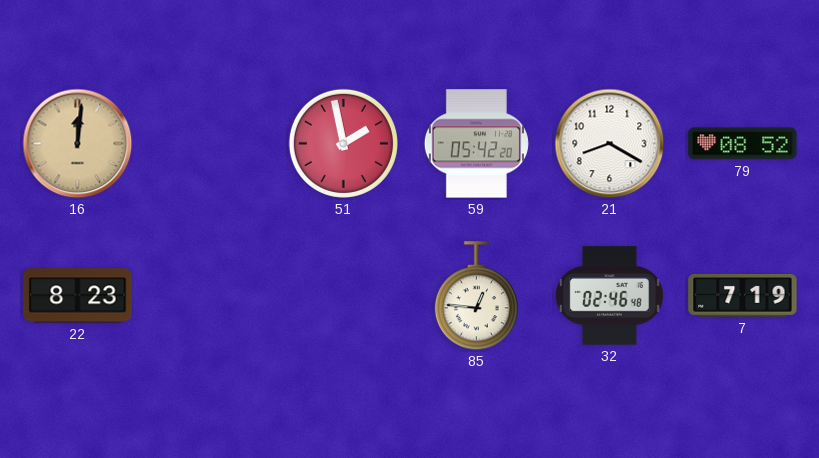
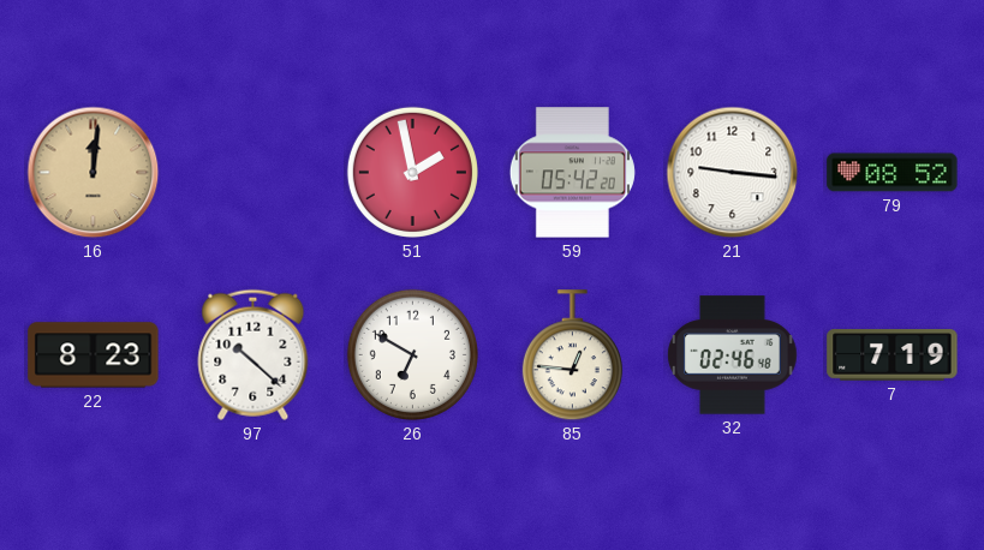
21: 8:20 -> 9:16
97: none -> 10:22
26: none -> 6:50
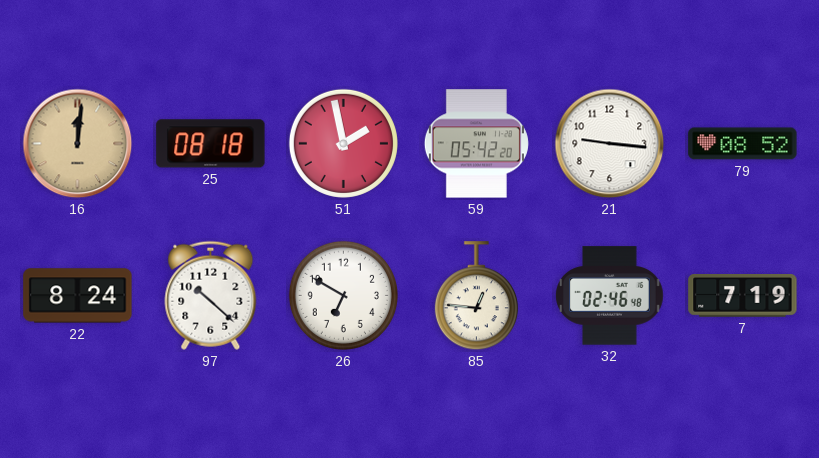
25: none -> 08:18
22: 8:23 -> 8:24
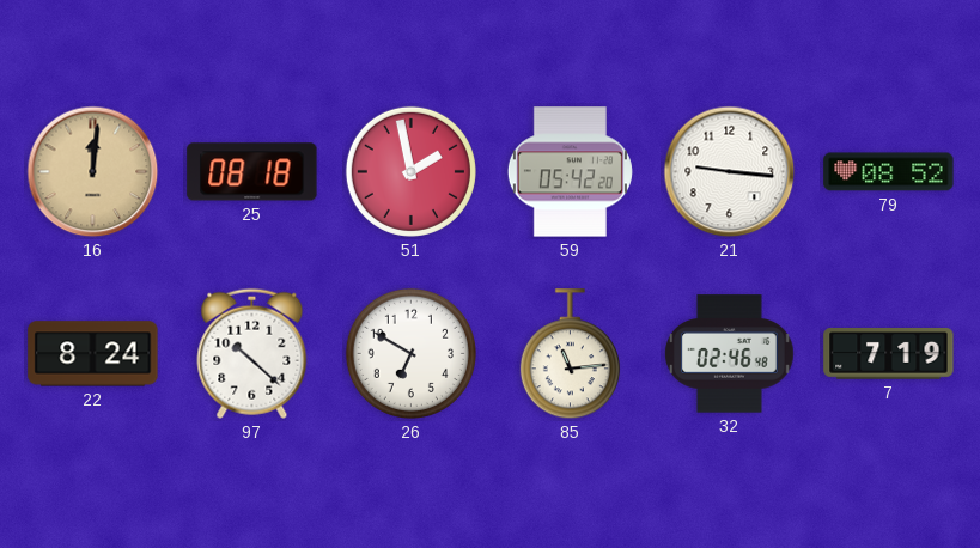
85: 12:46 -> 11:14
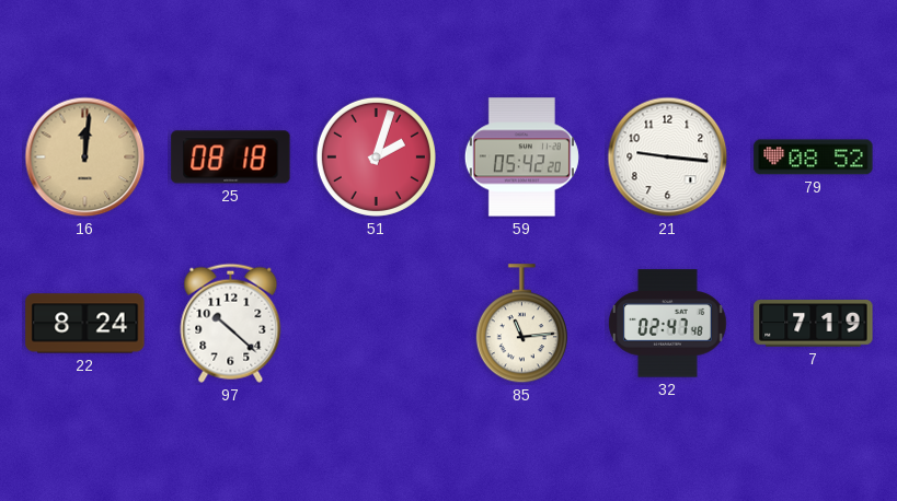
51: 1:58 -> 2:03
26: 6:50 -> none
32: 02:46 -> 02:47
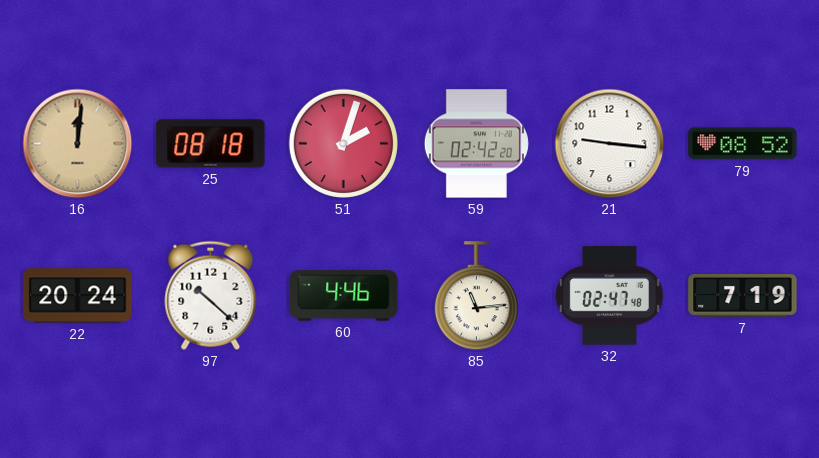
59: 05:42 -> 02:42
22: 8:24 -> 20:24
60: none -> 4:46
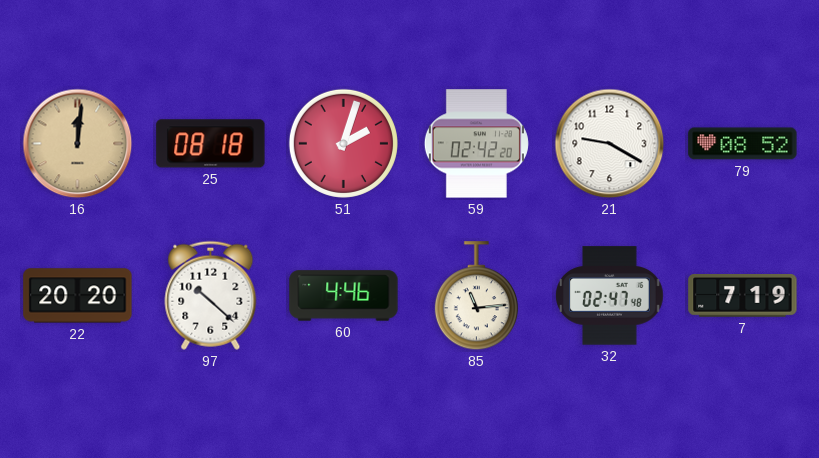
21: 9:16 -> 9:20
22: 20:24 -> 20:20
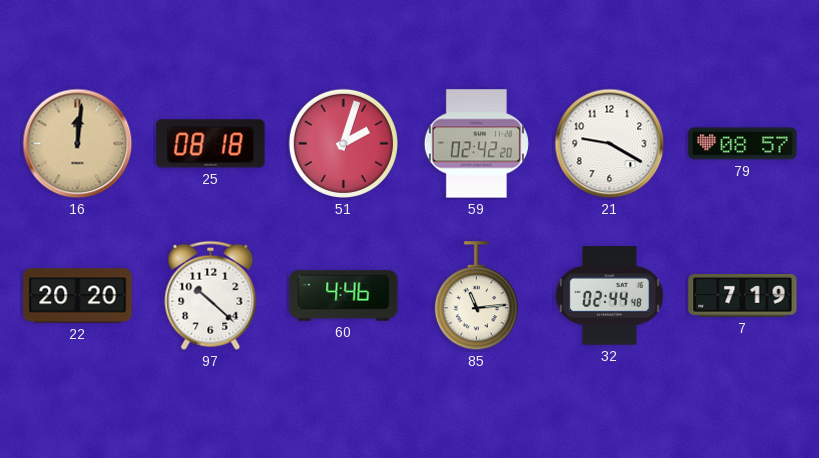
79: 08:52 -> 08:57
32: 02:47 -> 02:44
